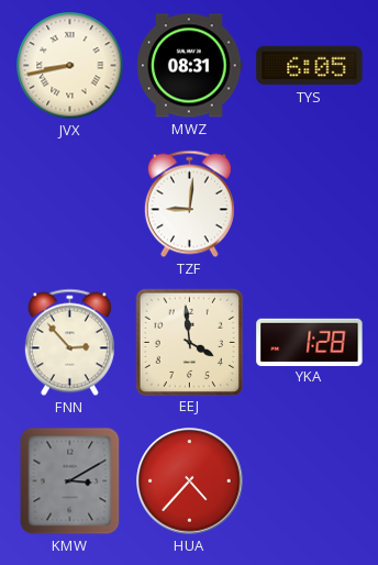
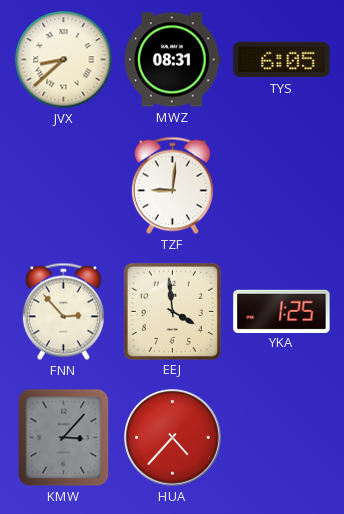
JVX: 8:43 -> 8:38
YKA: 1:28 -> 1:25
KMW: 3:10 -> 3:07
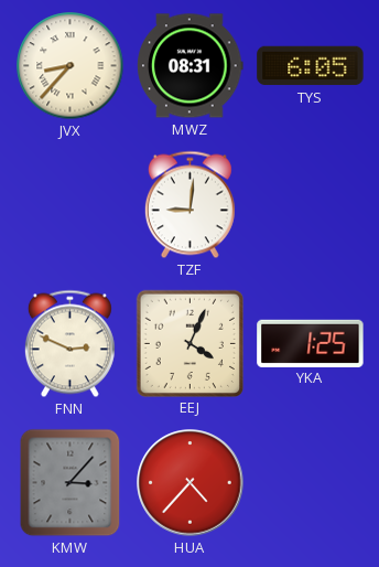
JVX: 8:38 -> 8:37
FNN: 2:53 -> 2:49
EEJ: 3:59 -> 4:04
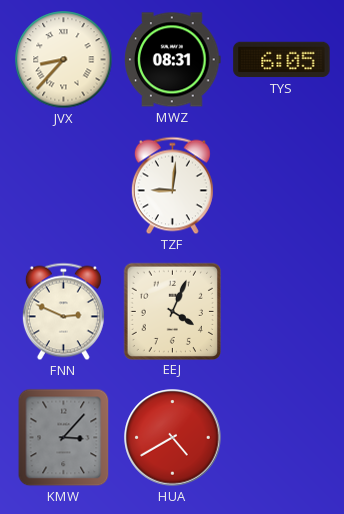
YKA: 1:25 -> none
HUA: 4:37 -> 4:40
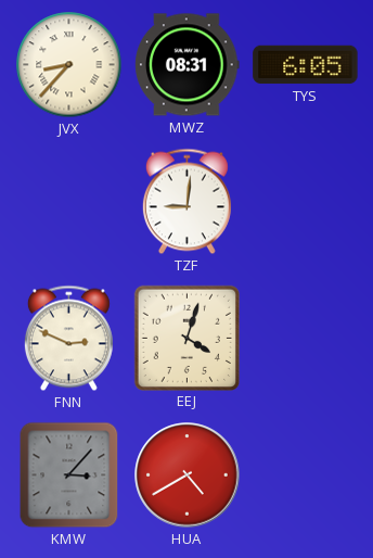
EEJ: 4:04 -> 4:03
